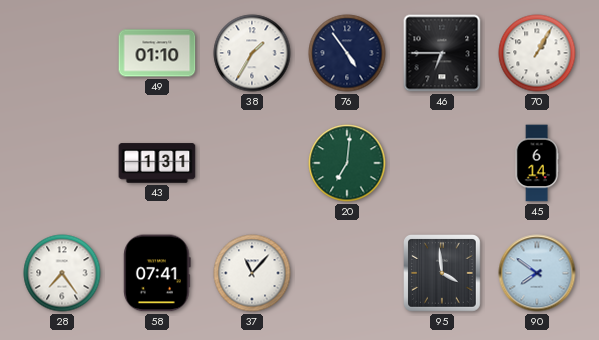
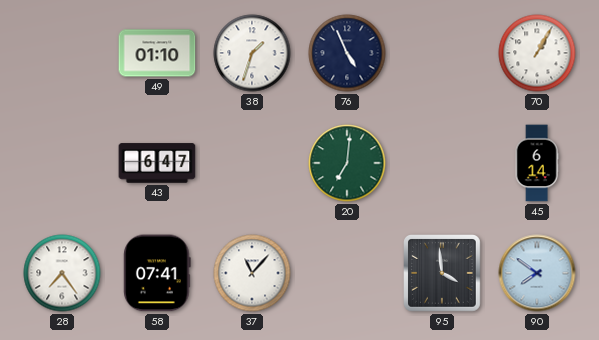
38: 1:35 -> 1:33
76: 4:54 -> 4:56
46: 6:45 -> none
43: 1:31 -> 6:47
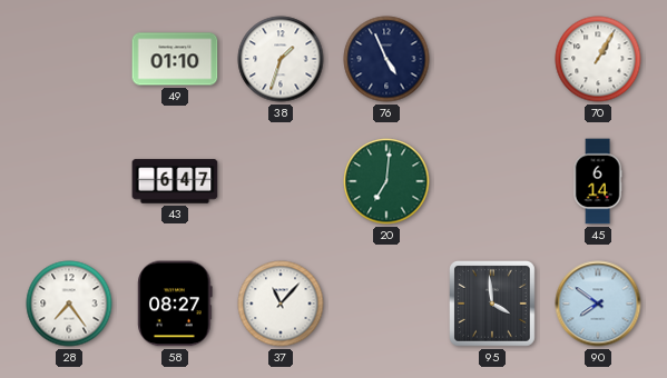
58: 07:41 -> 08:27
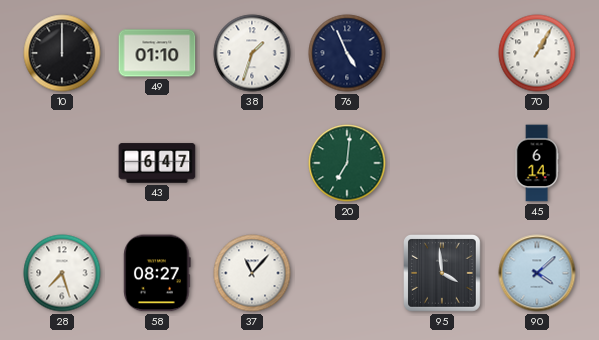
10: none -> 12:00
28: 7:24 -> 7:27
90: 7:51 -> 4:08
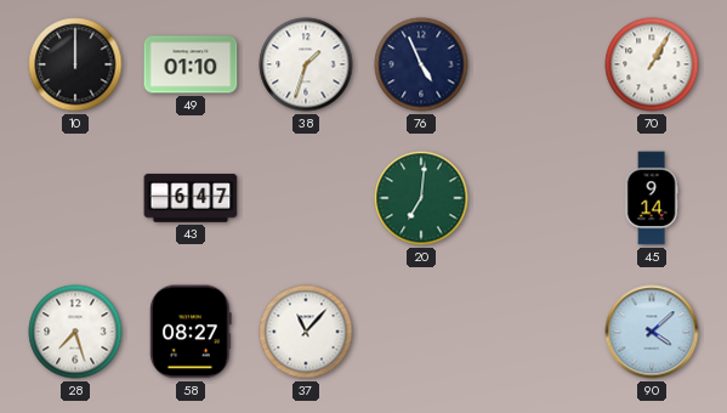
45: 6:14 -> 9:14
95: 3:59 -> none
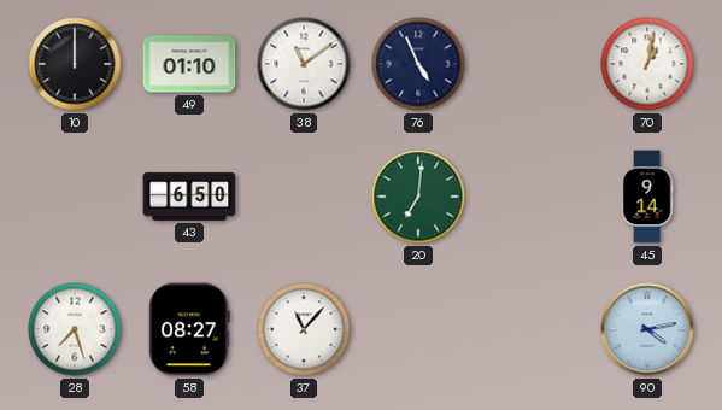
38: 1:33 -> 11:09
70: 1:05 -> 1:02
43: 6:47 -> 6:50
90: 4:08 -> 4:13
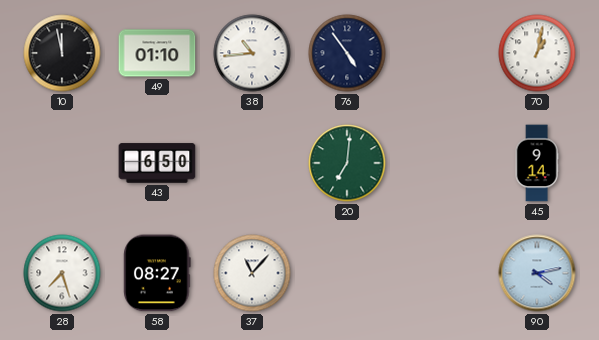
10: 12:00 -> 11:58
38: 11:09 -> 10:44
76: 4:56 -> 4:54
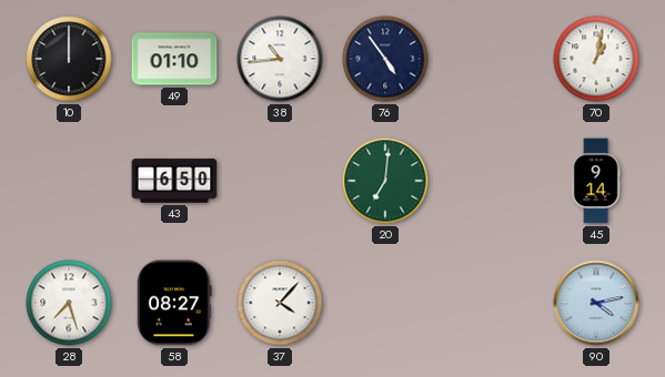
10: 11:58 -> 12:00
37: 11:07 -> 4:07
